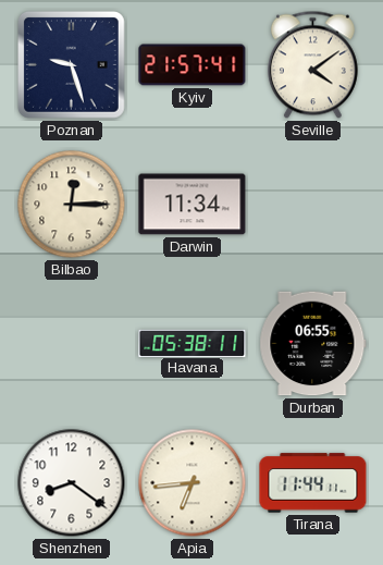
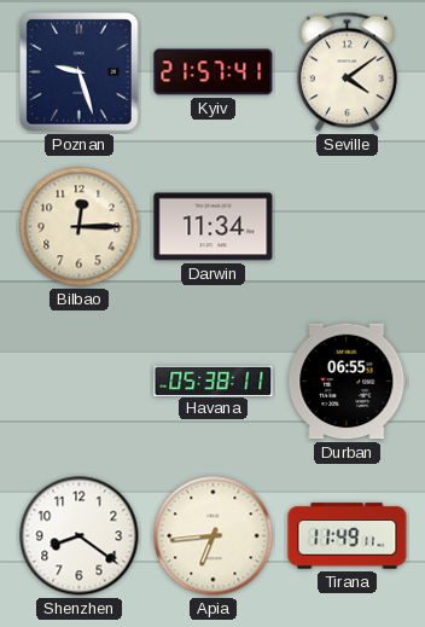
Tirana: 11:44 -> 11:49
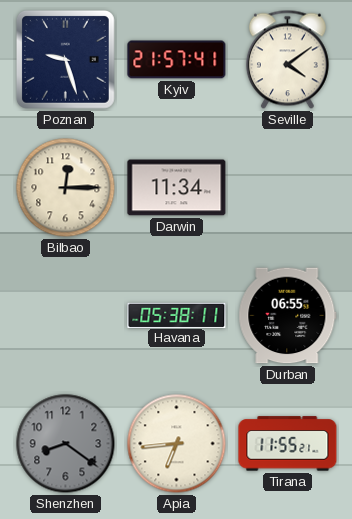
Shenzhen dial: white -> grey
Tirana: 11:49 -> 11:55
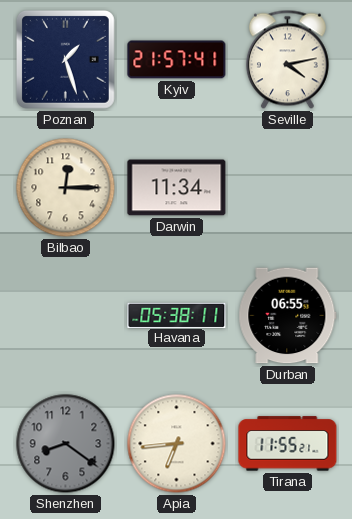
Poznan: 9:27 -> 1:27
Seville: 4:09 -> 4:13
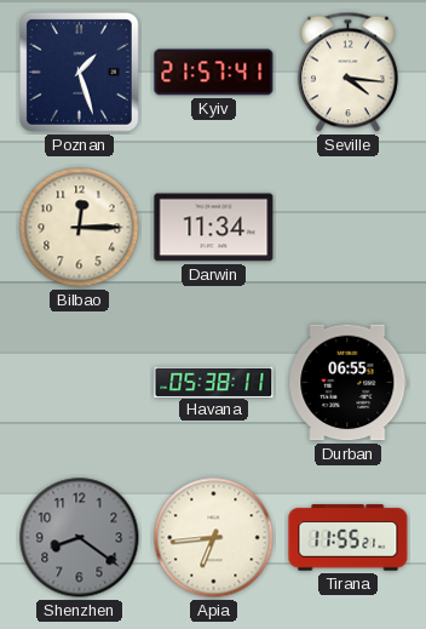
Seville: 4:13 -> 4:16
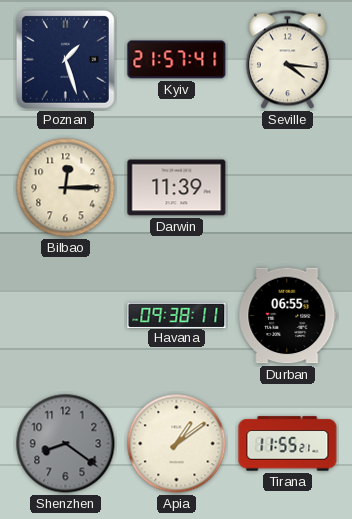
Darwin: 11:34 -> 11:39
Havana: 05:38 -> 09:38
Apia: 6:44 -> 1:09
